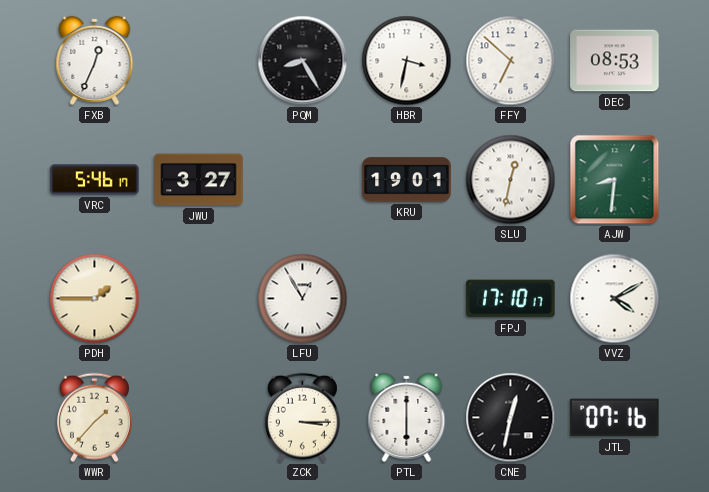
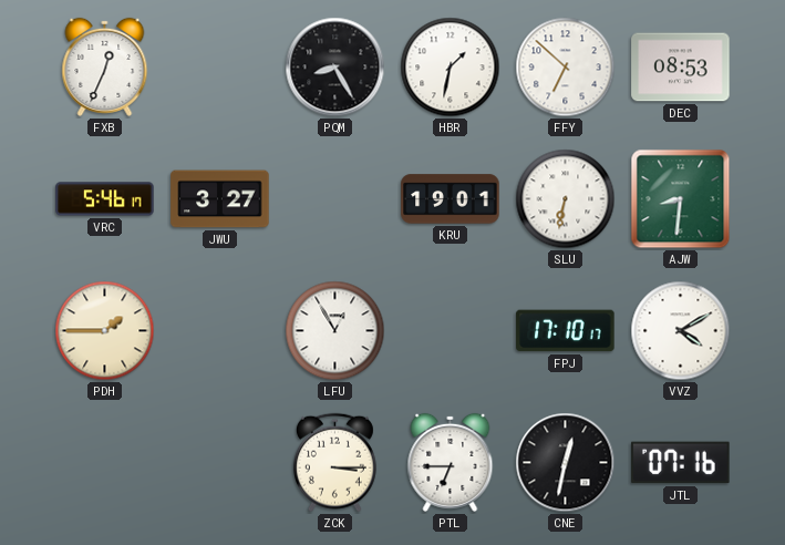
HBR: 3:32 -> 1:32
SLU: 12:32 -> 6:32
WWR: 1:37 -> none
PTL: 6:00 -> 6:45
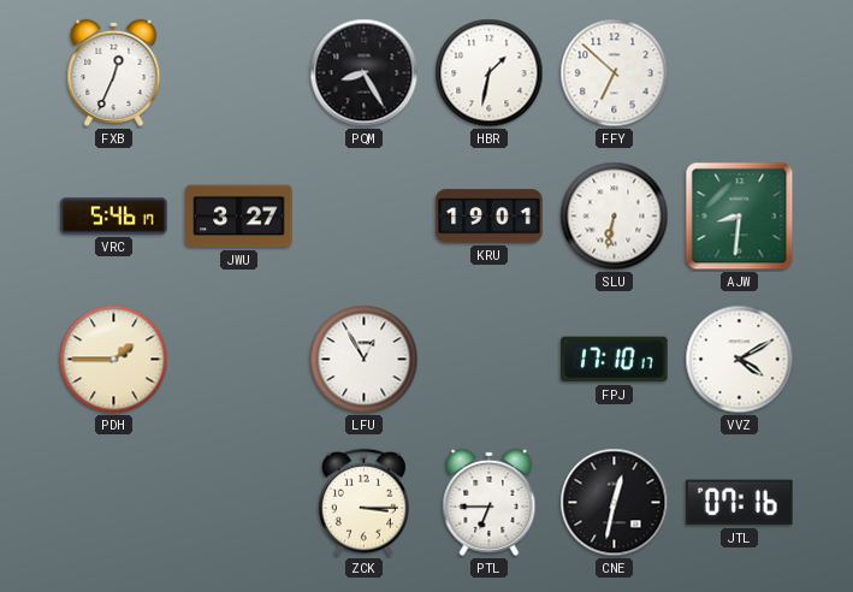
DEC: 08:53 -> none
